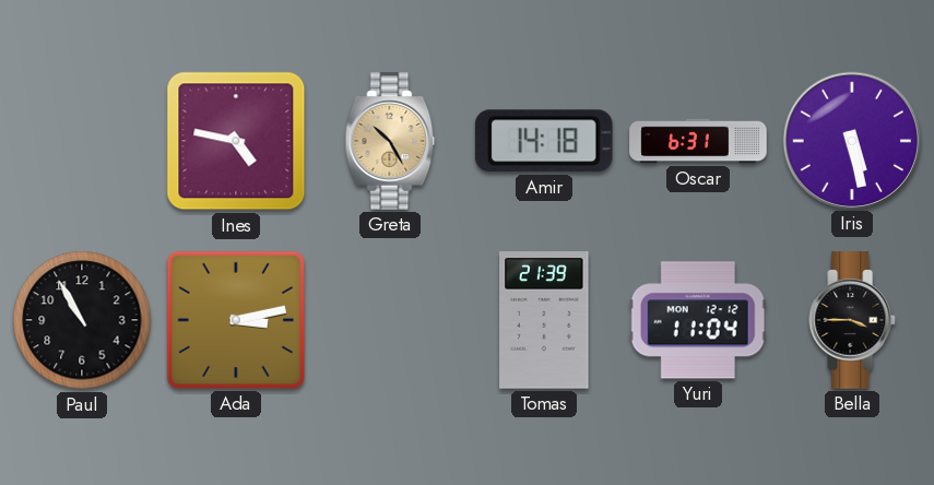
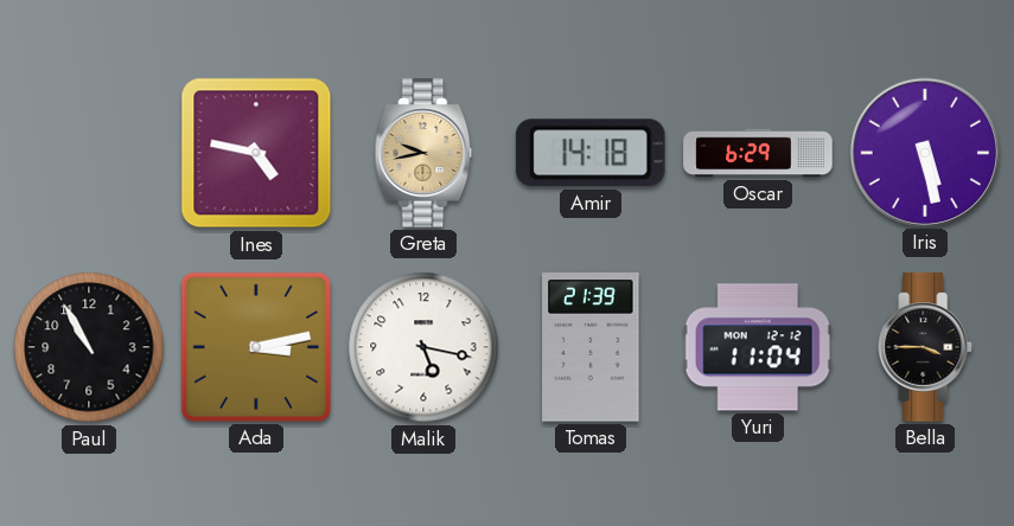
Greta: 10:25 -> 9:43
Oscar: 6:31 -> 6:29
Malik: none -> 5:17
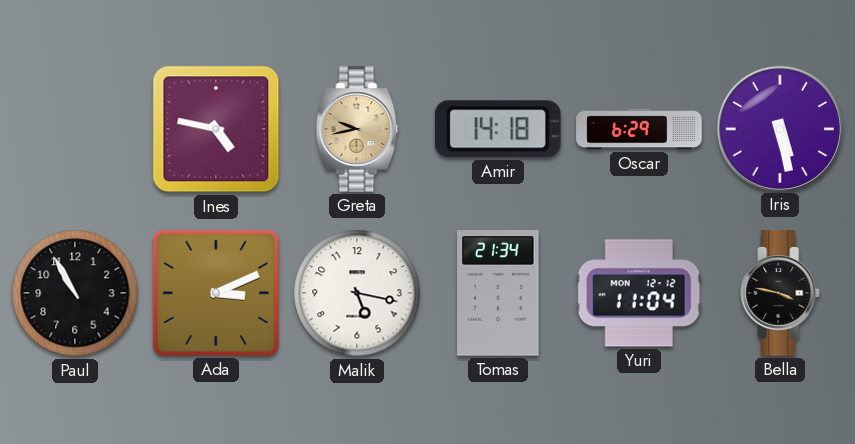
Ada: 3:13 -> 3:11
Tomas: 21:39 -> 21:34
Bella: 3:45 -> 3:47
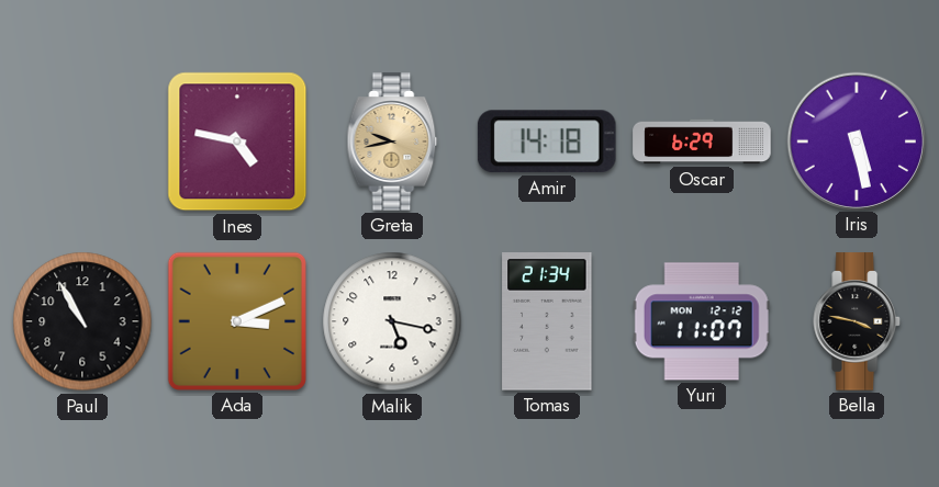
Yuri: 11:04 -> 11:07
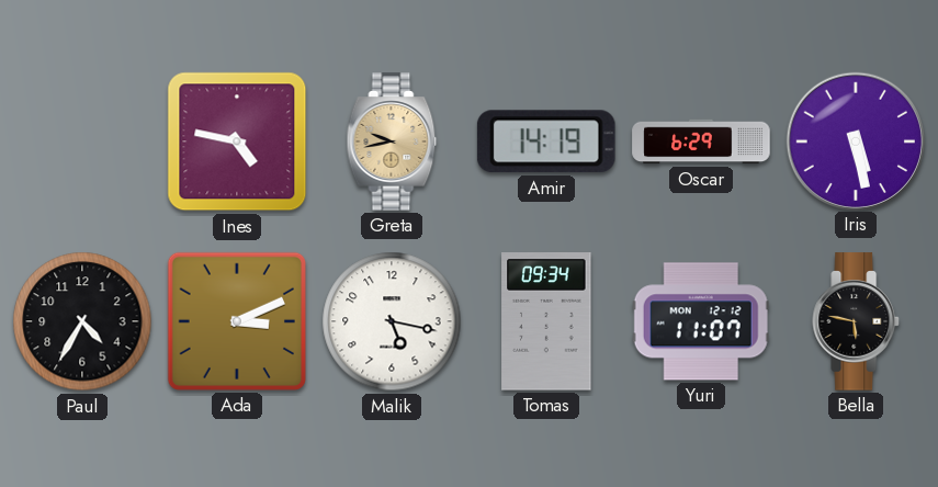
Amir: 14:18 -> 14:19
Paul: 10:55 -> 4:35
Tomas: 21:34 -> 09:34
Bella: 3:47 -> 5:47
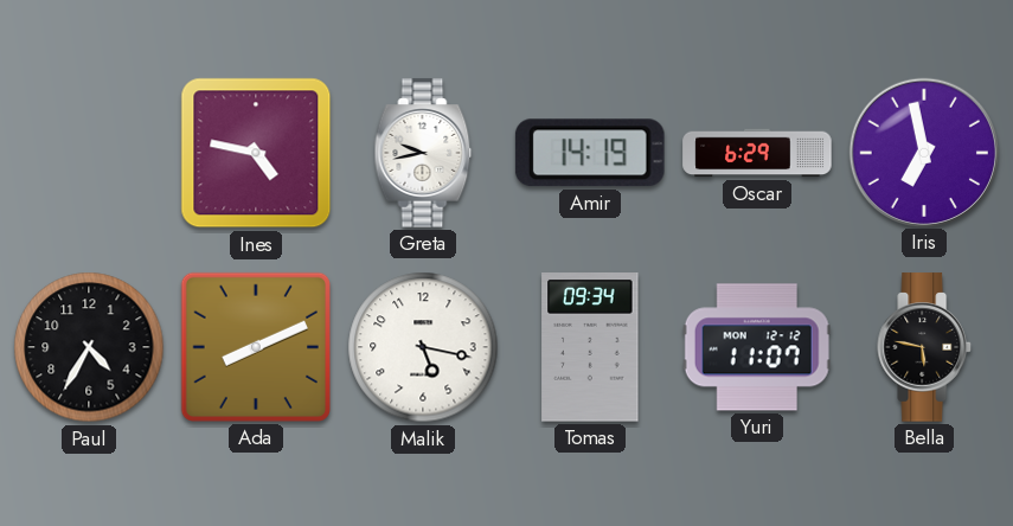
Greta dial: champagne -> white
Iris: 5:28 -> 6:58
Ada: 3:11 -> 8:11
